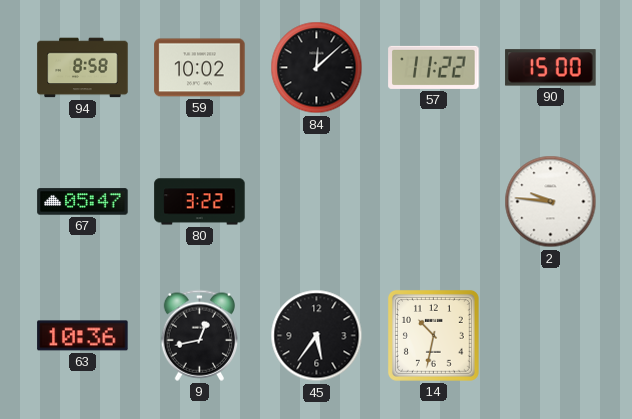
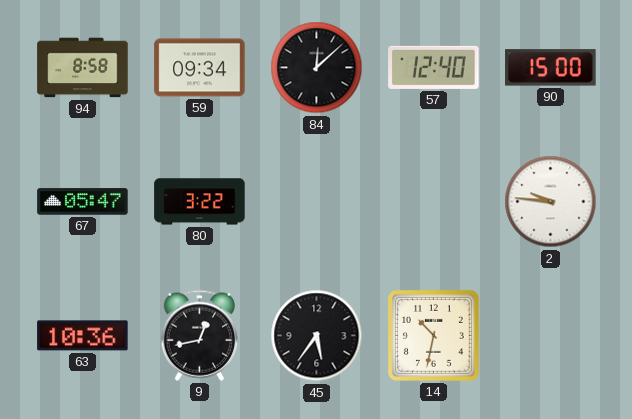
59: 10:02 -> 09:34
57: 11:22 -> 12:40
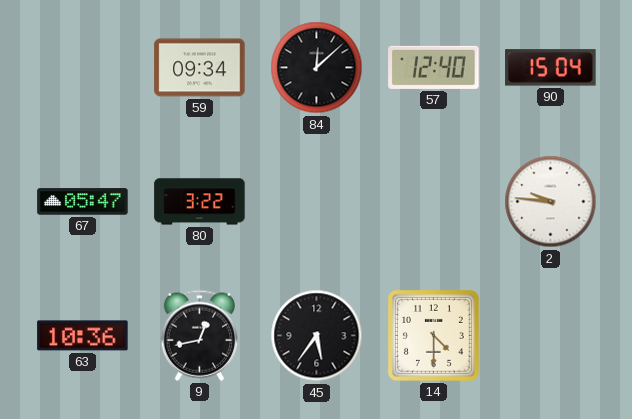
94: 8:58 -> none
90: 15:00 -> 15:04
14: 10:32 -> 4:30
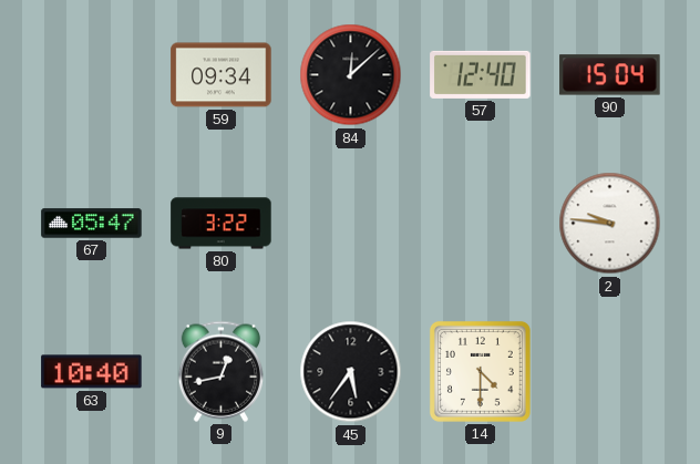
63: 10:36 -> 10:40
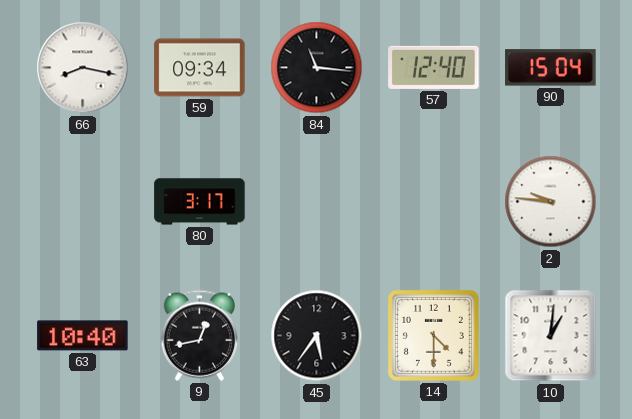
66: none -> 8:17
84: 12:08 -> 11:16
67: 05:47 -> none
80: 3:22 -> 3:17
10: none -> 1:01
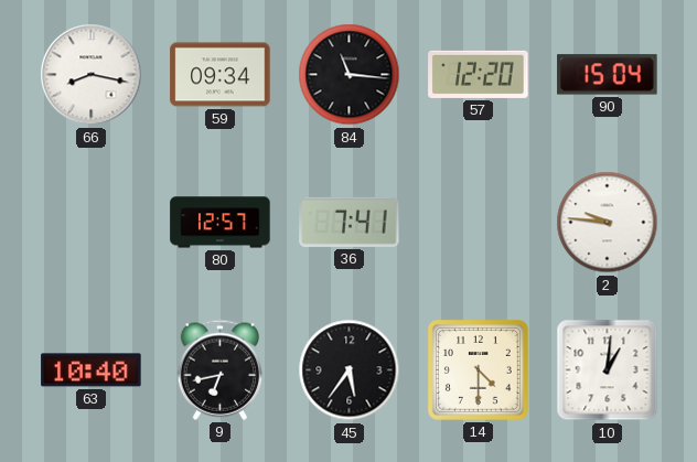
57: 12:40 -> 12:20
80: 3:17 -> 12:57
36: none -> 7:41
9: 12:43 -> 6:43
